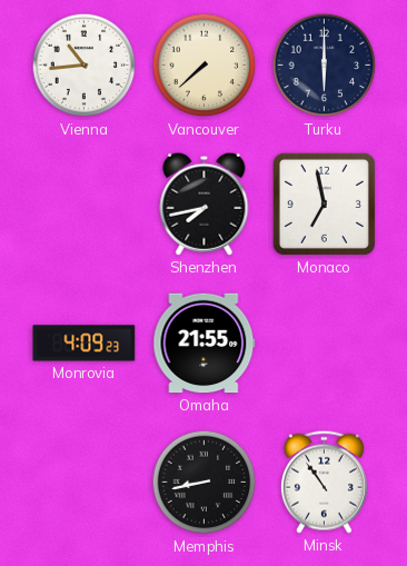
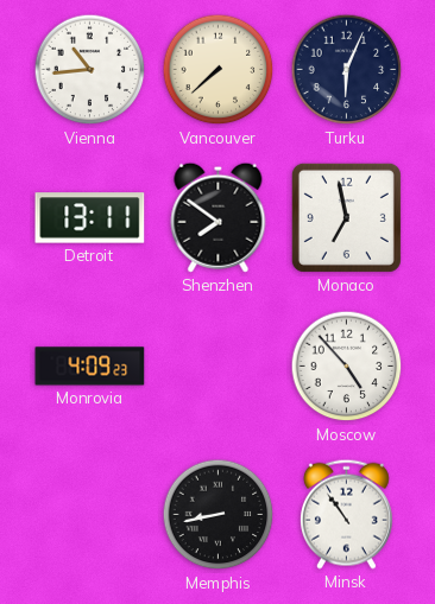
Turku: 6:00 -> 6:04
Detroit: none -> 13:11
Shenzhen: 7:43 -> 7:51
Omaha: 21:55 -> none
Moscow: none -> 4:53
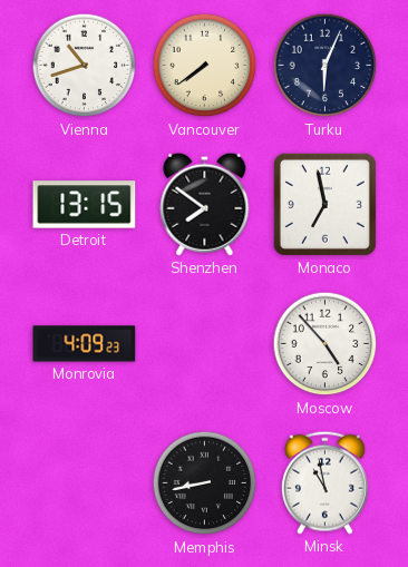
Vienna: 10:44 -> 10:42
Vancouver: 7:38 -> 7:39
Detroit: 13:11 -> 13:15
Minsk: 10:54 -> 10:58
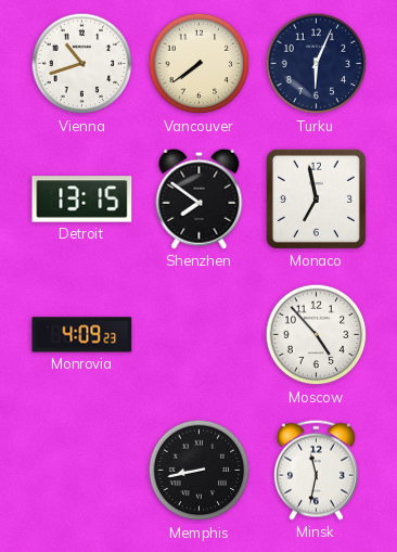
Minsk: 10:58 -> 11:32
